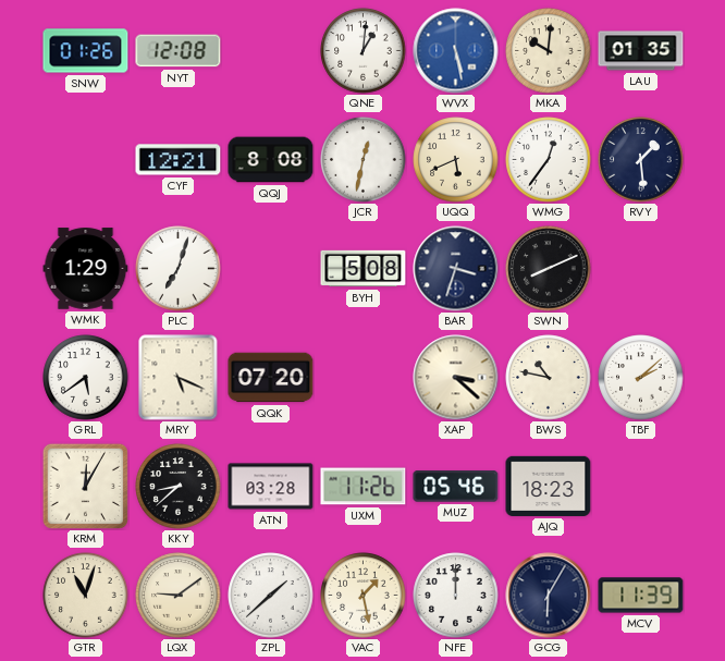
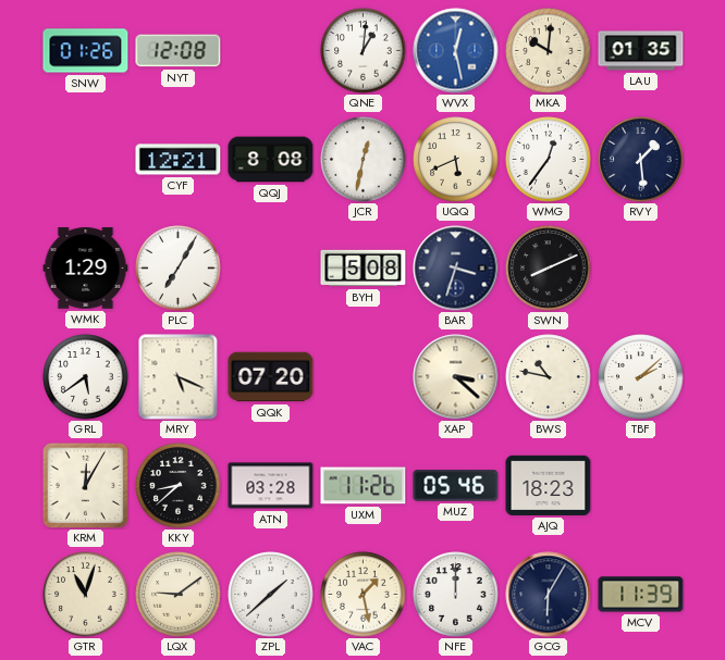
WVX: 5:28 -> 12:28
PLC: 7:03 -> 7:05
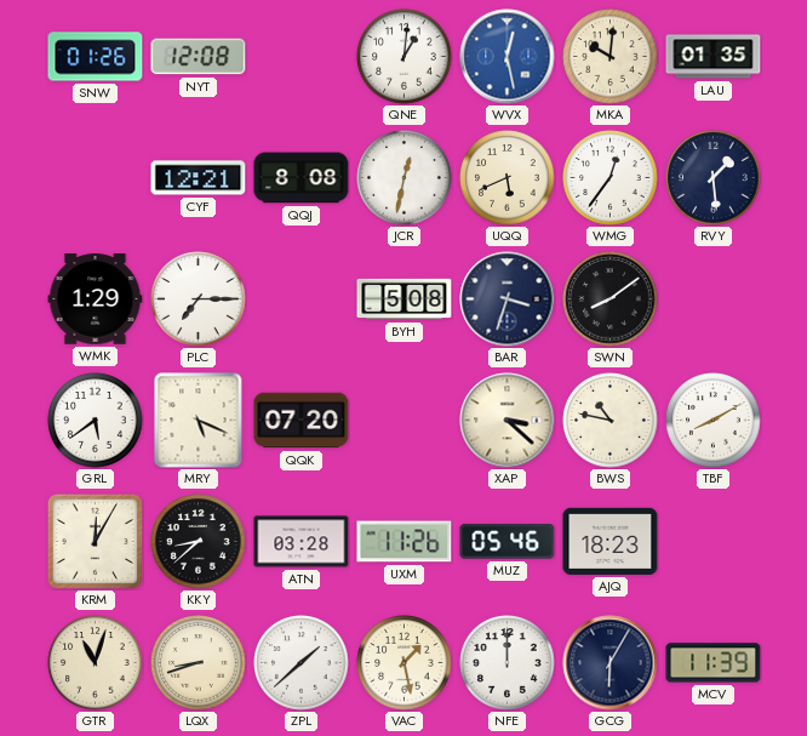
PLC: 7:05 -> 7:15
SWN: 8:11 -> 8:09
TBF: 2:08 -> 8:10
LQX: 9:09 -> 8:42
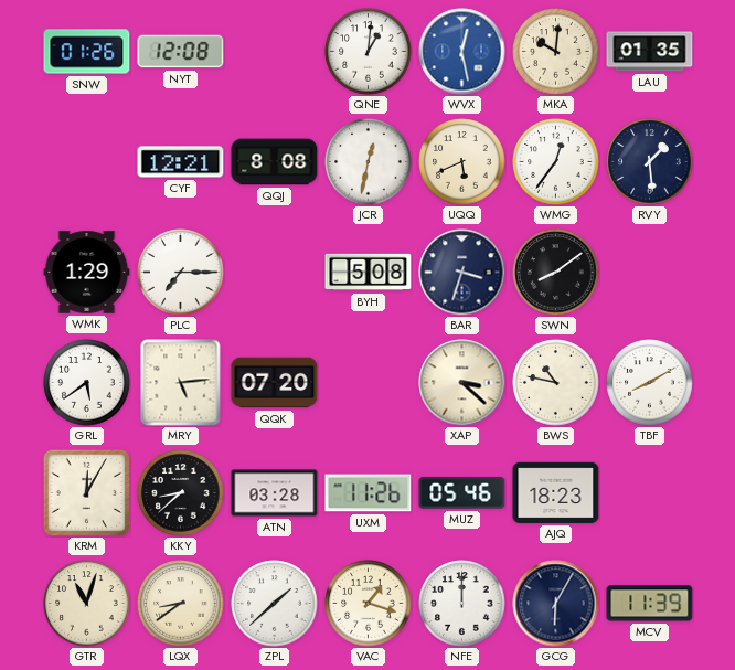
MRY: 5:19 -> 5:14
LQX: 8:42 -> 8:39
VAC: 1:28 -> 1:18
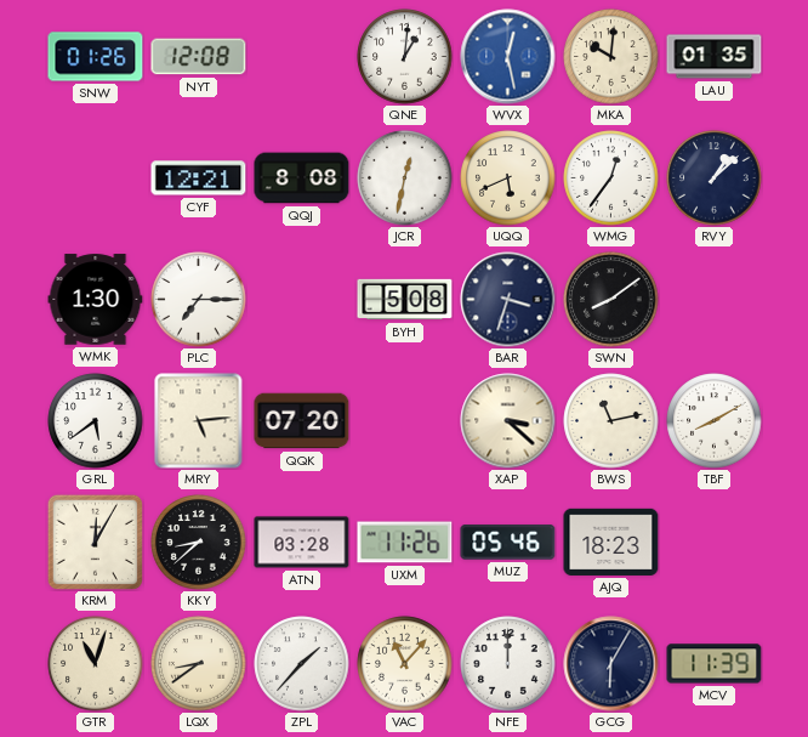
RVY: 1:29 -> 1:08
WMK: 1:29 -> 1:30
BWS: 10:47 -> 11:13
ZPL: 1:38 -> 1:37
VAC: 1:18 -> 11:07
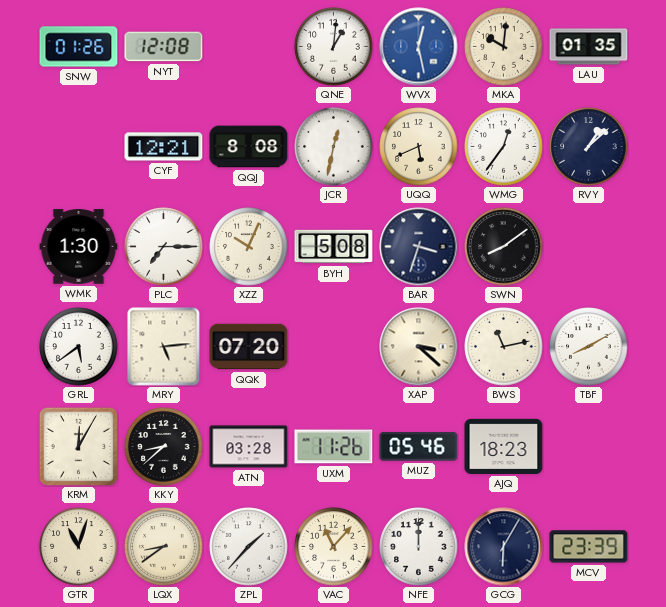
XZZ: none -> 10:04
MCV: 11:39 -> 23:39
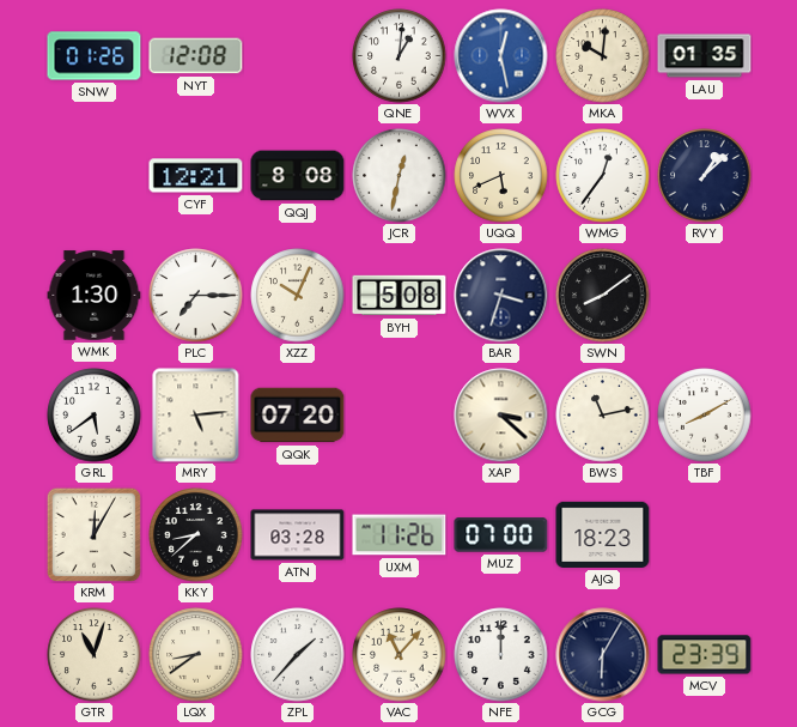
MUZ: 05:46 -> 07:00
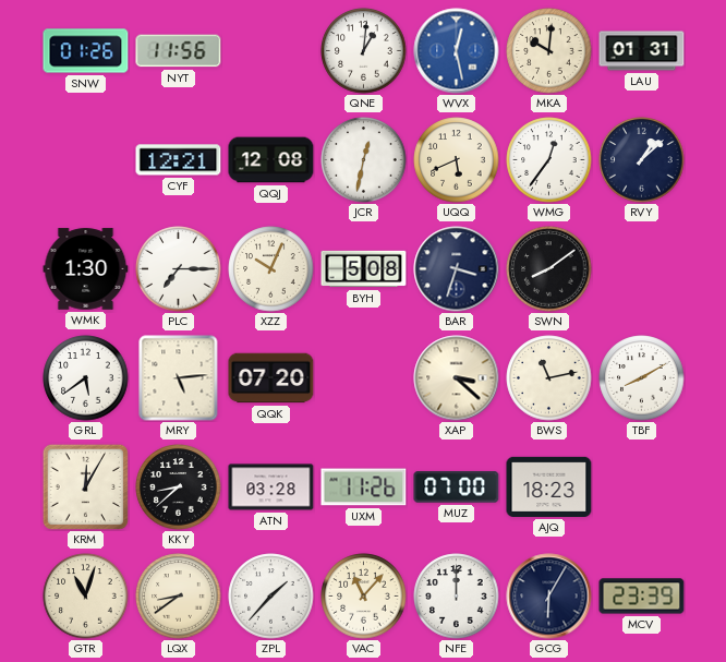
NYT: 12:08 -> 11:56
LAU: 01:35 -> 01:31
QQJ: 8:08 -> 12:08
